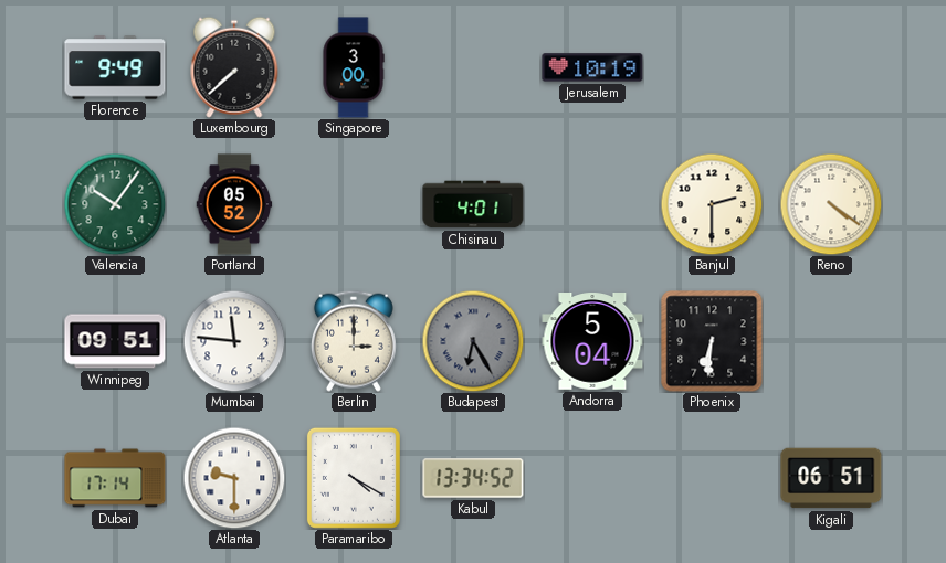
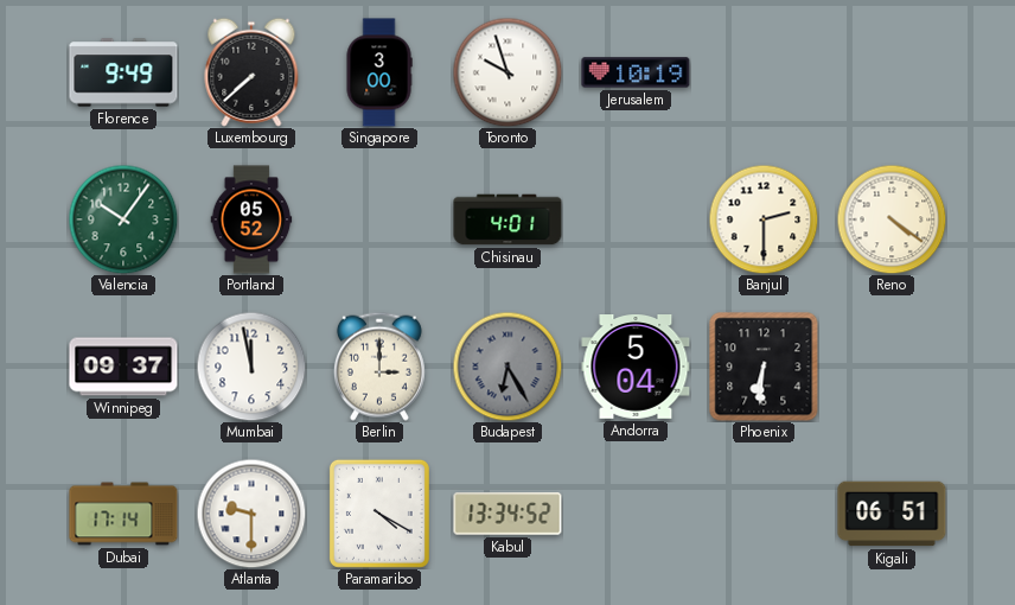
Toronto: none -> 9:57
Winnipeg: 09:51 -> 09:37
Mumbai: 11:46 -> 11:58
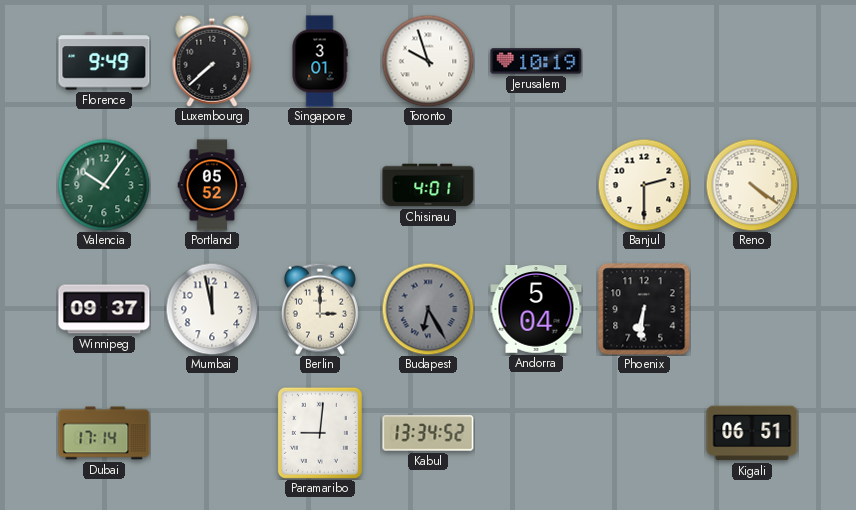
Singapore: 3:00 -> 3:01
Atlanta: 9:30 -> none
Paramaribo: 4:20 -> 9:01
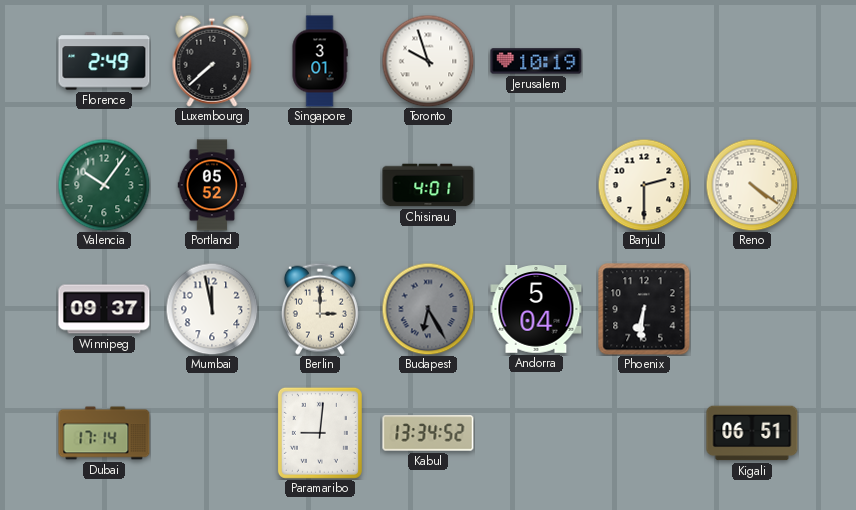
Florence: 9:49 -> 2:49
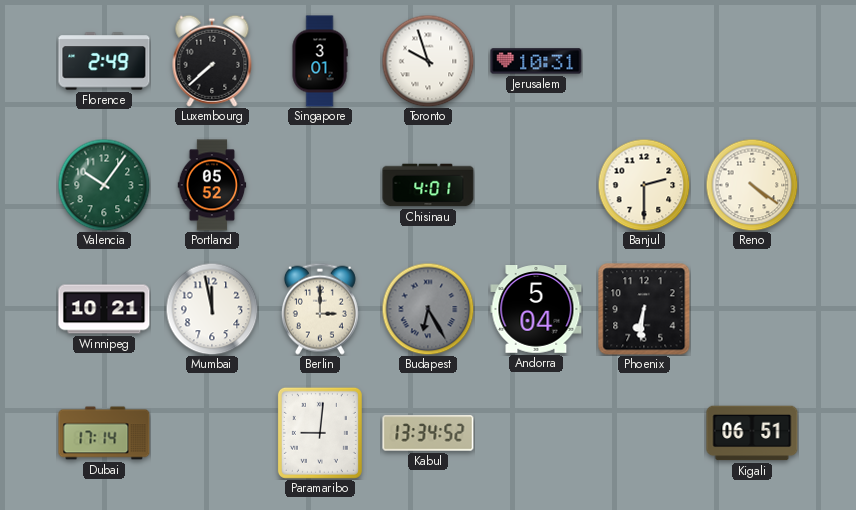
Jerusalem: 10:19 -> 10:31
Winnipeg: 09:37 -> 10:21
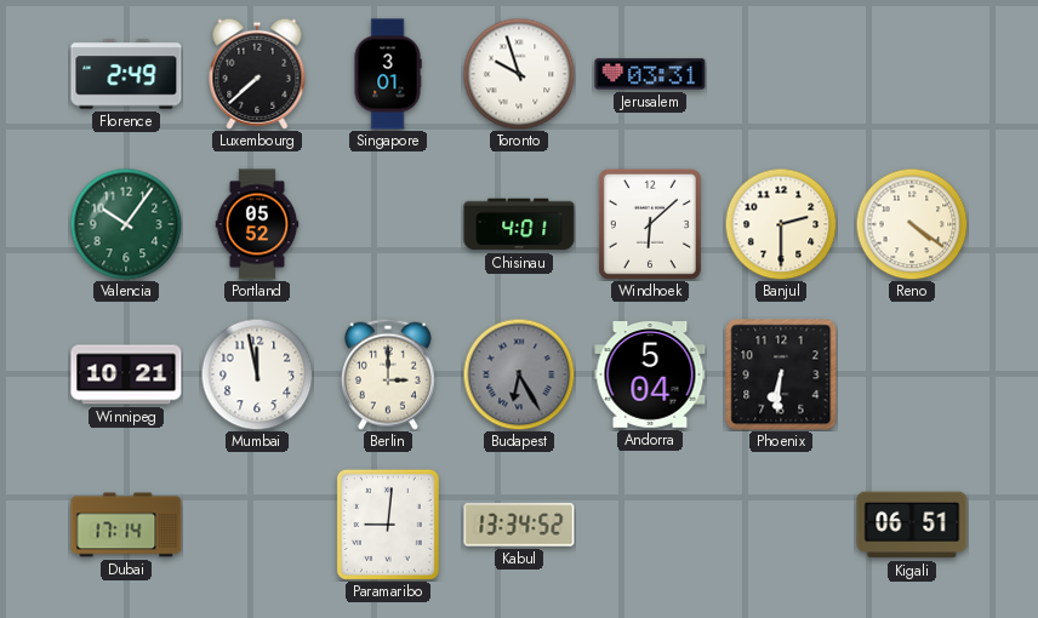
Jerusalem: 10:31 -> 03:31
Windhoek: none -> 6:08
